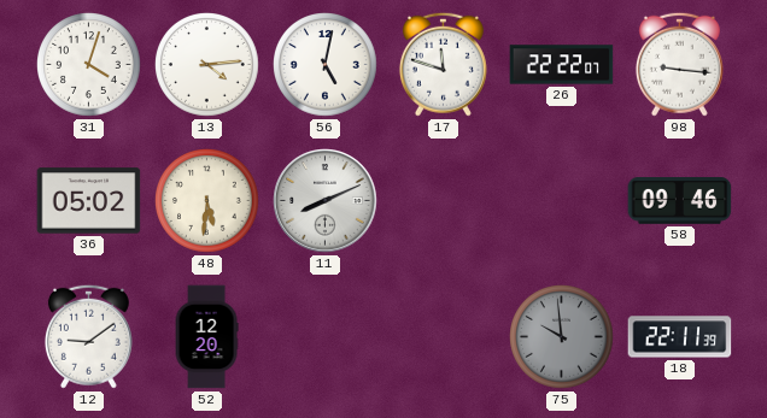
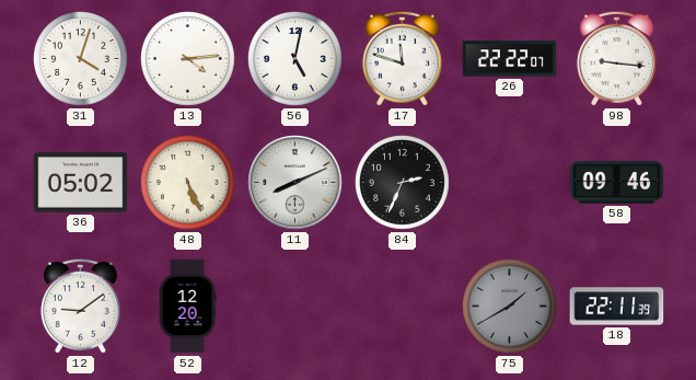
48: 5:31 -> 5:26
84: none -> 2:34
75: 9:59 -> 1:40
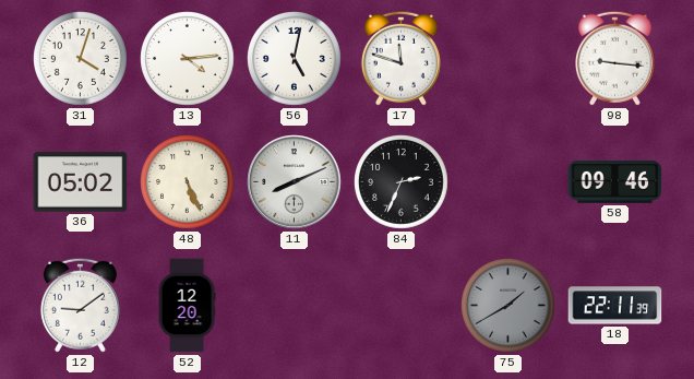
26: 22:22 -> none
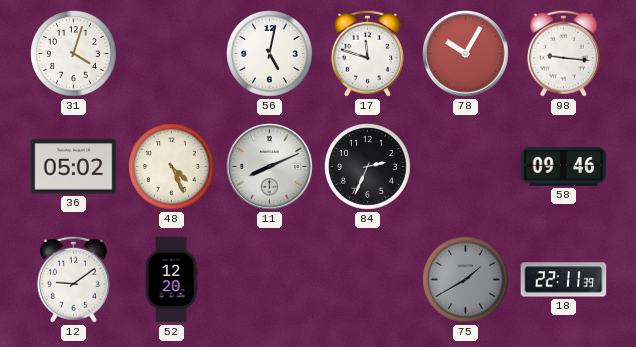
13: 4:14 -> none
78: none -> 10:05
48: 5:26 -> 4:26
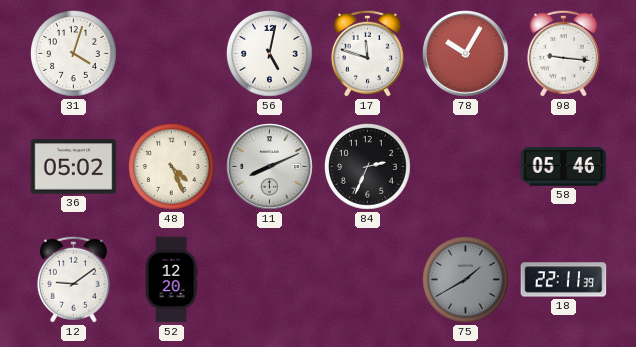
58: 09:46 -> 05:46
